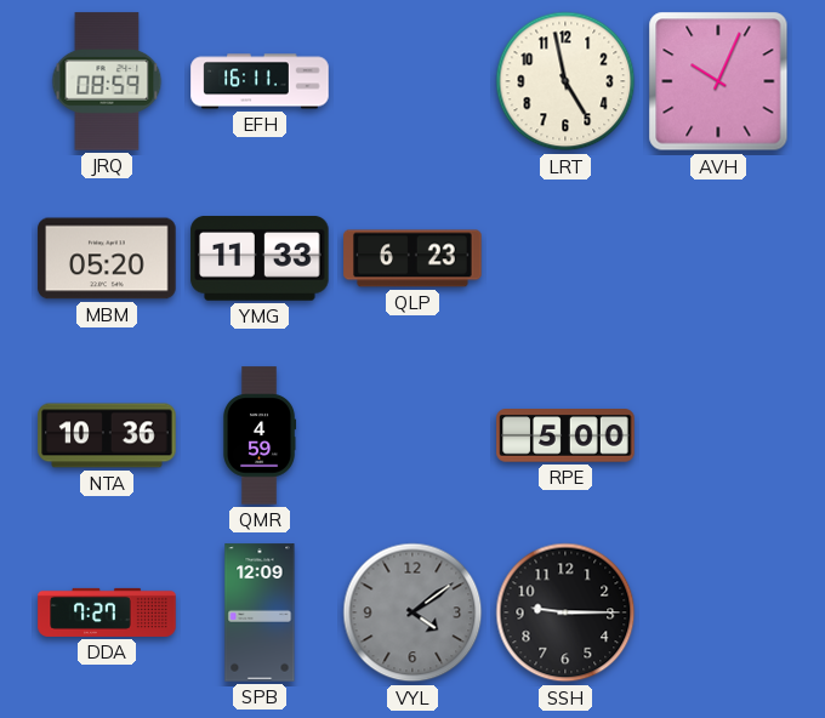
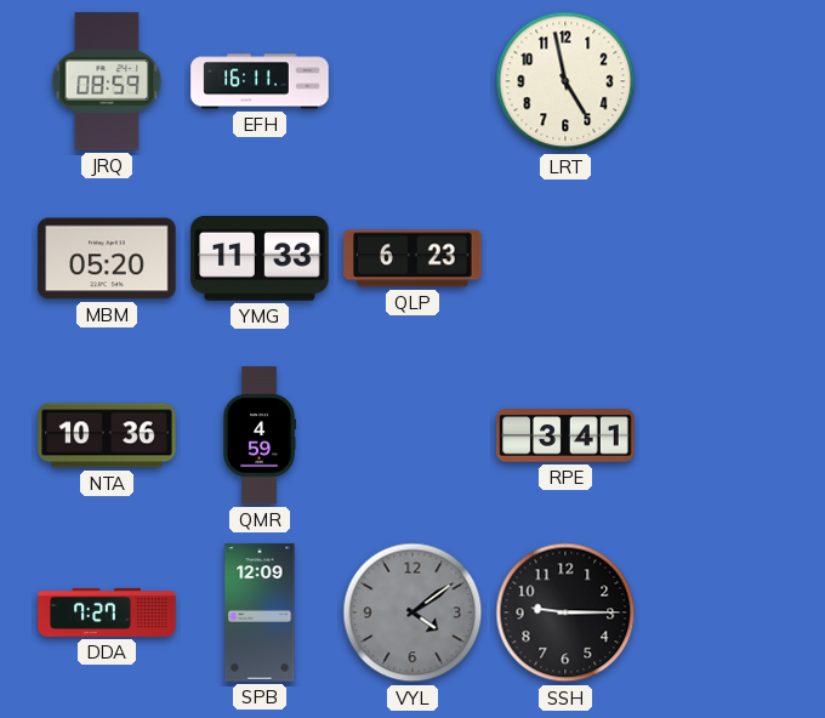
AVH: 10:04 -> none
RPE: 5:00 -> 3:41
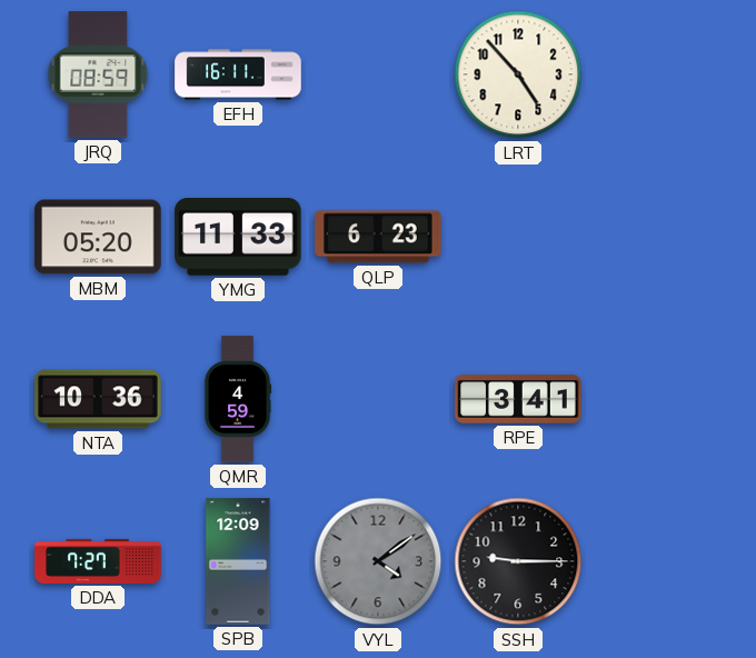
LRT: 4:58 -> 4:53
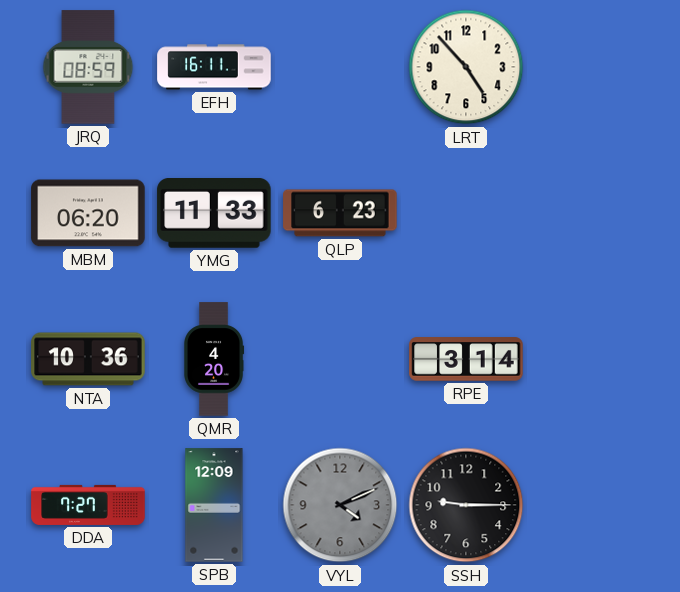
MBM: 05:20 -> 06:20
QMR: 4:59 -> 4:20
RPE: 3:41 -> 3:14
VYL: 4:09 -> 4:11
